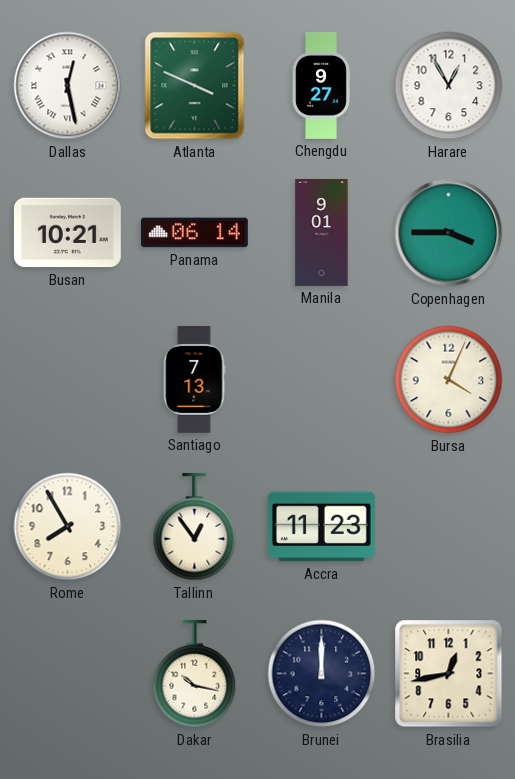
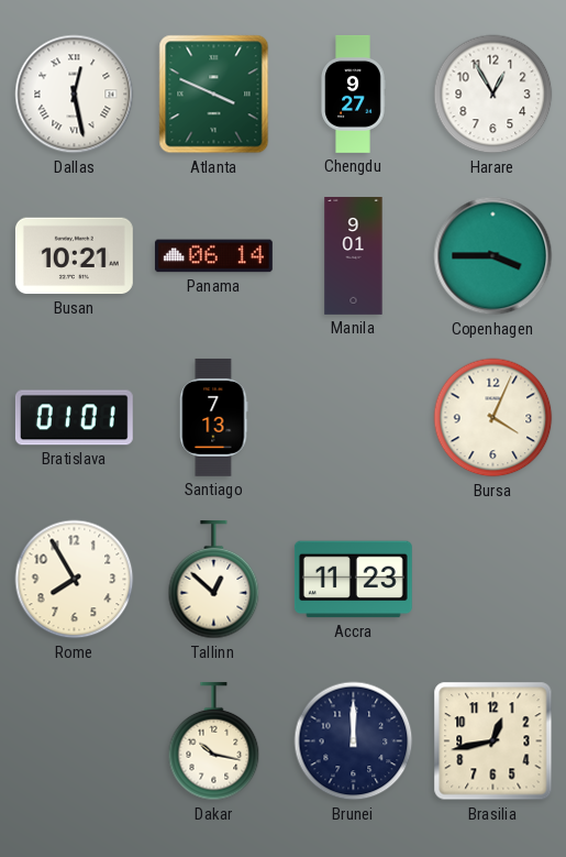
Bratislava: none -> 01:01
Tallinn: 12:54 -> 12:52
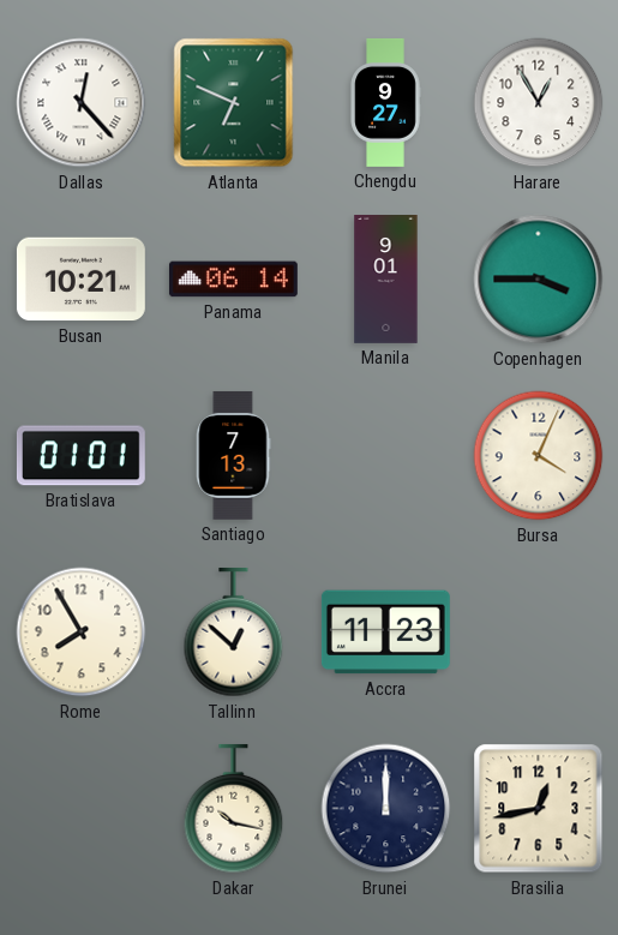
Dallas: 12:28 -> 12:23
Atlanta: 3:49 -> 6:49
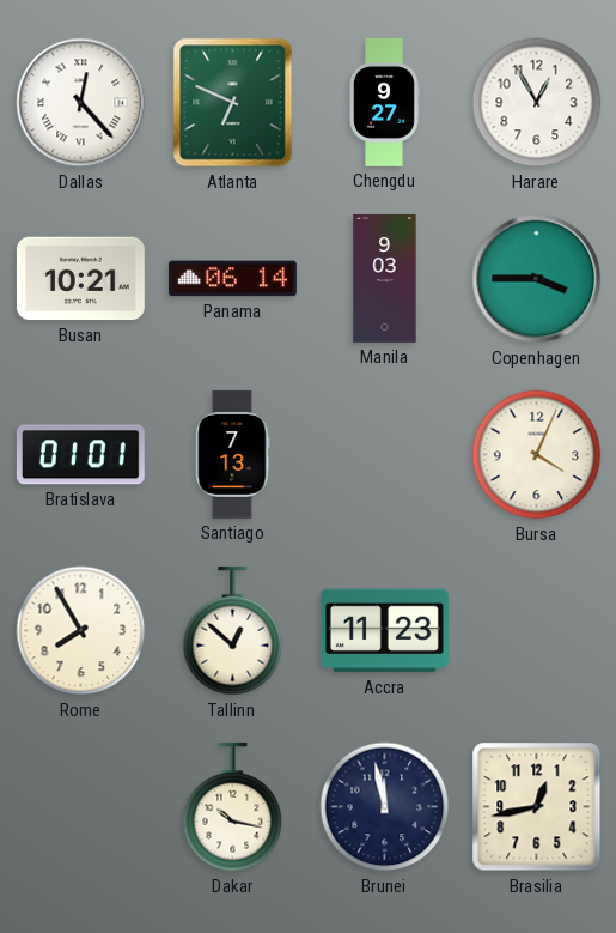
Manila: 9:01 -> 9:03
Brunei: 12:00 -> 11:58
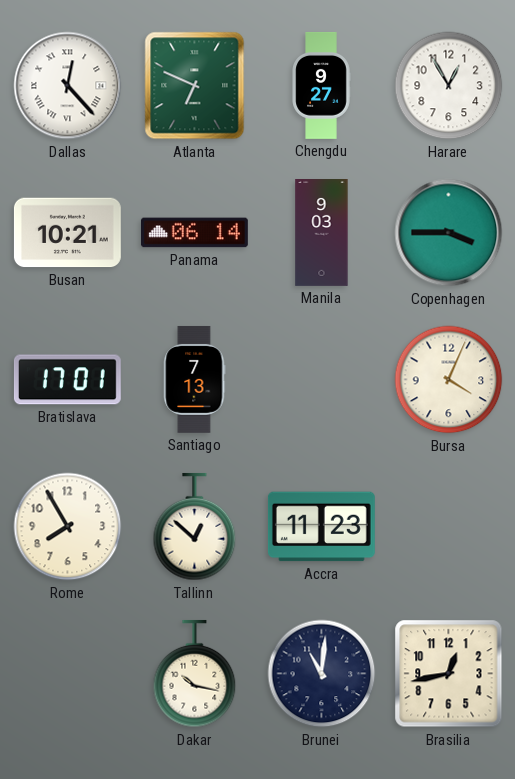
Bratislava: 01:01 -> 17:01
Brunei: 11:58 -> 11:01
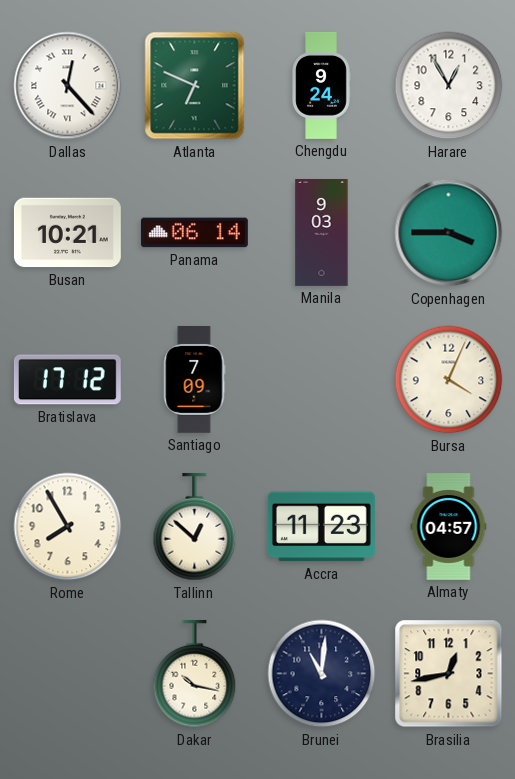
Chengdu: 9:27 -> 9:24
Bratislava: 17:01 -> 17:12
Santiago: 7:13 -> 7:09
Almaty: none -> 04:57
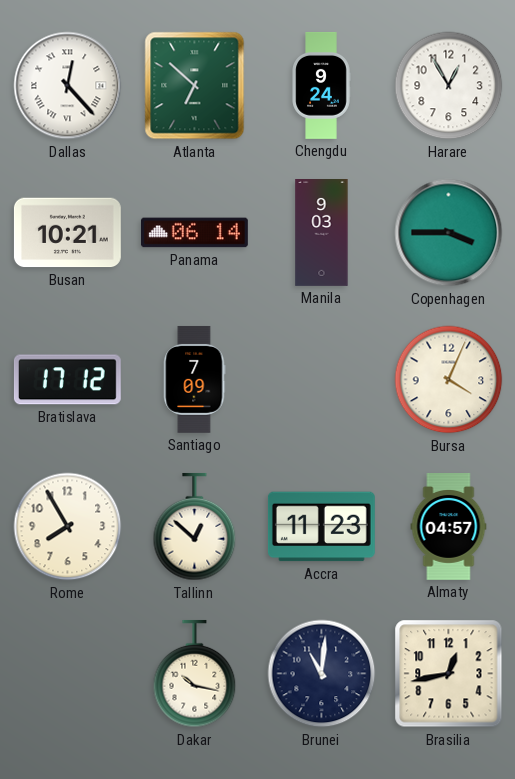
Atlanta: 6:49 -> 6:52
